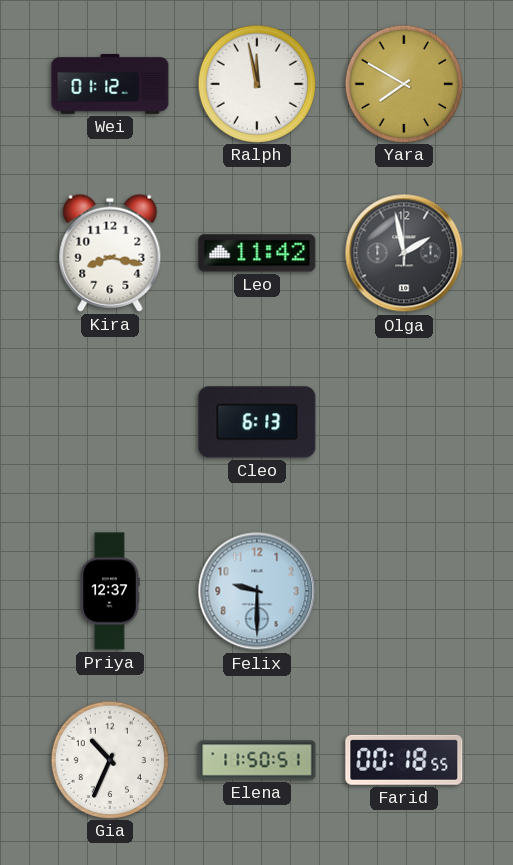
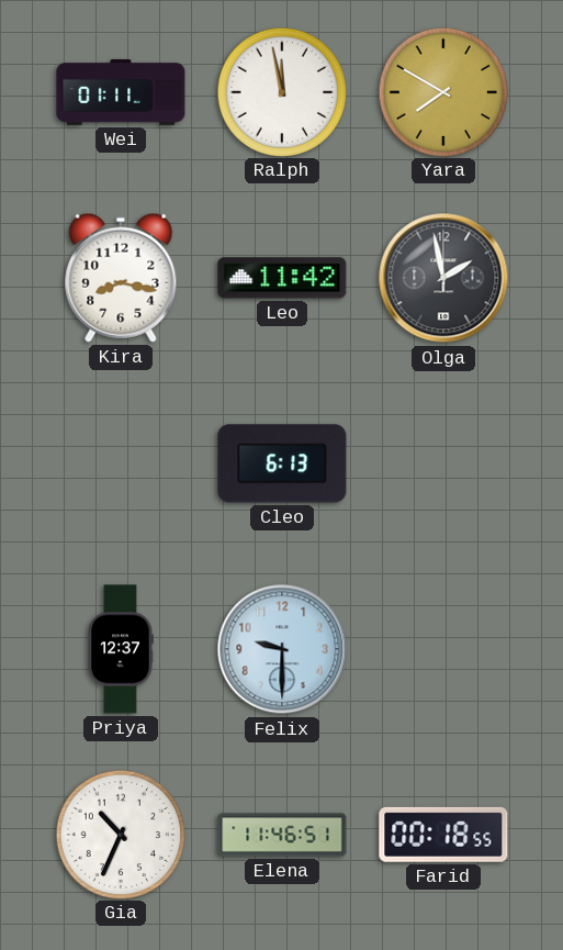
Wei: 01:12 -> 01:11
Elena: 11:50 -> 11:46
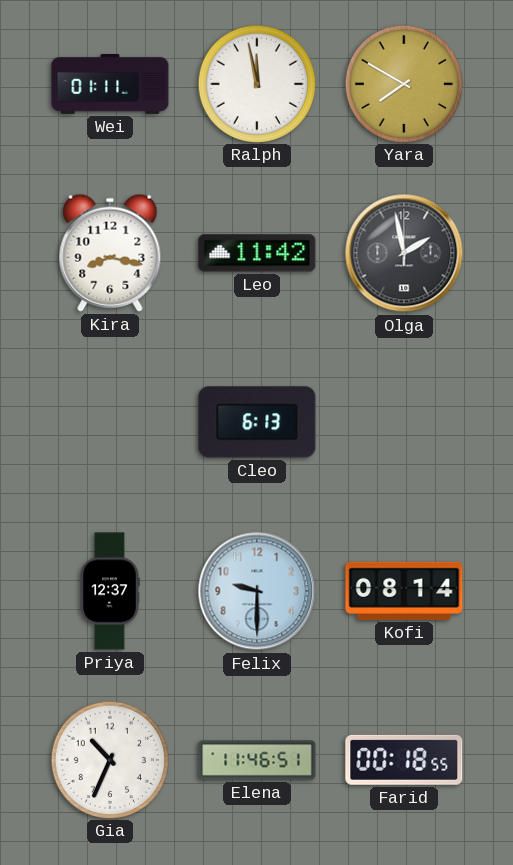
Kofi: none -> 08:14
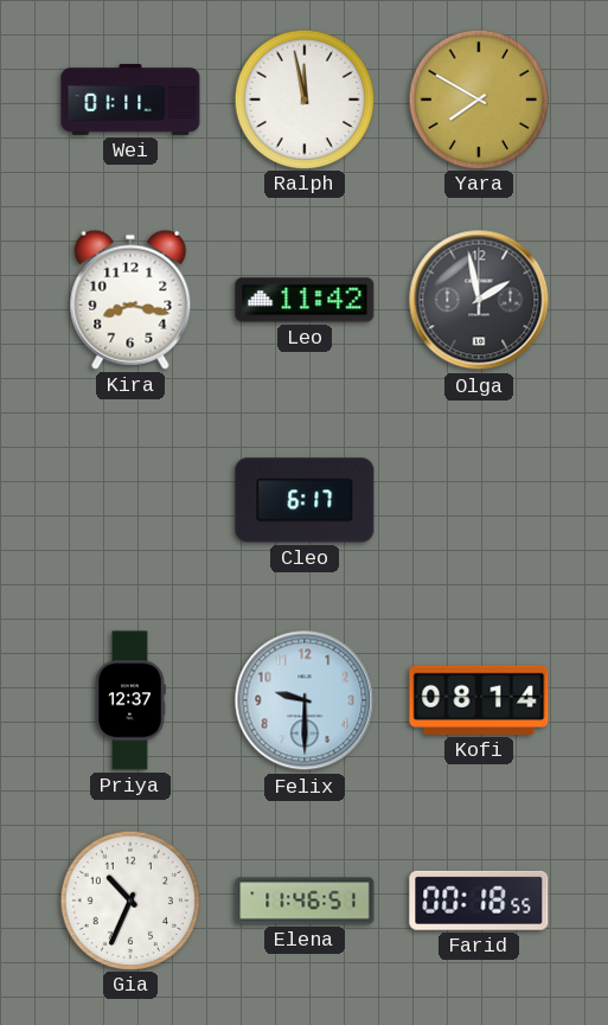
Cleo: 6:13 -> 6:17
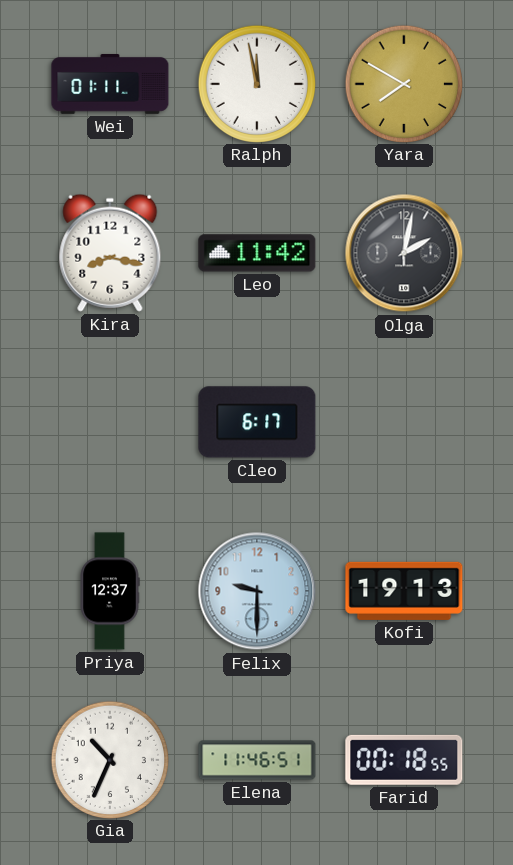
Olga: 1:58 -> 2:02
Kofi: 08:14 -> 19:13
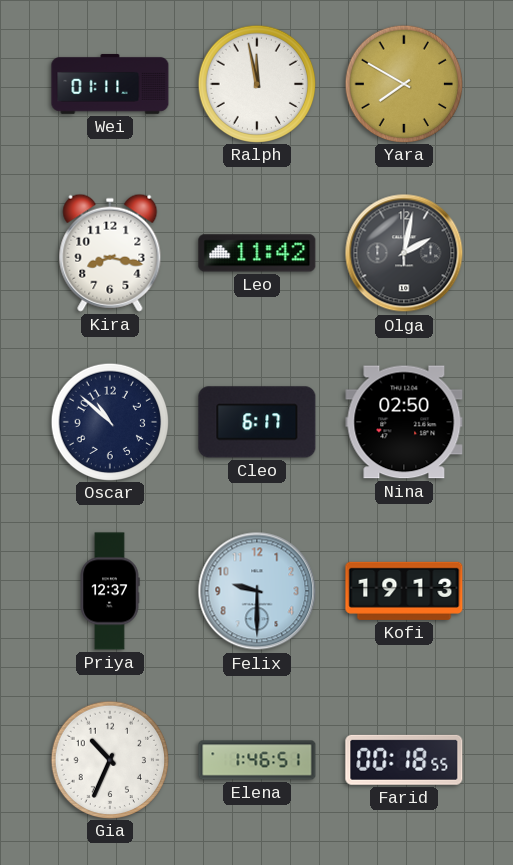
Oscar: none -> 10:52
Nina: none -> 02:50
Elena: 11:46 -> 1:46
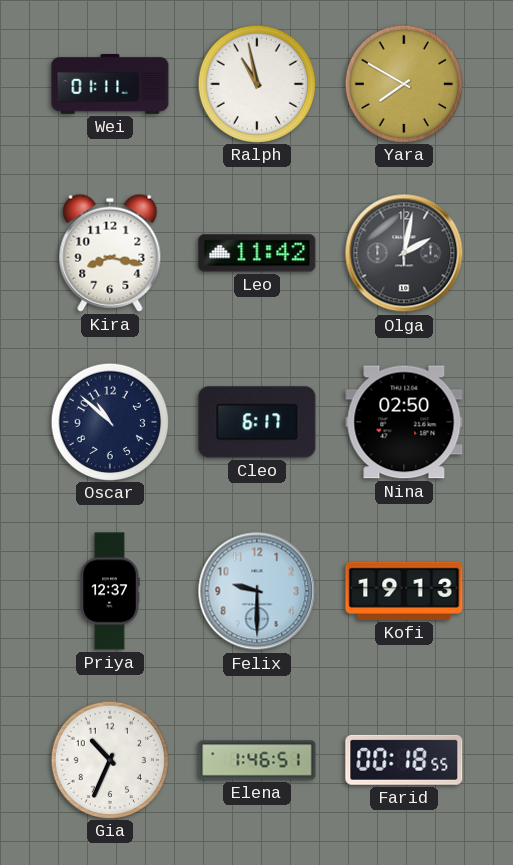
Ralph: 11:58 -> 10:58
